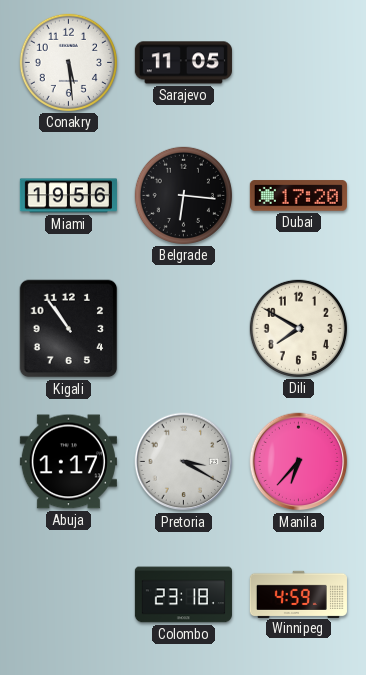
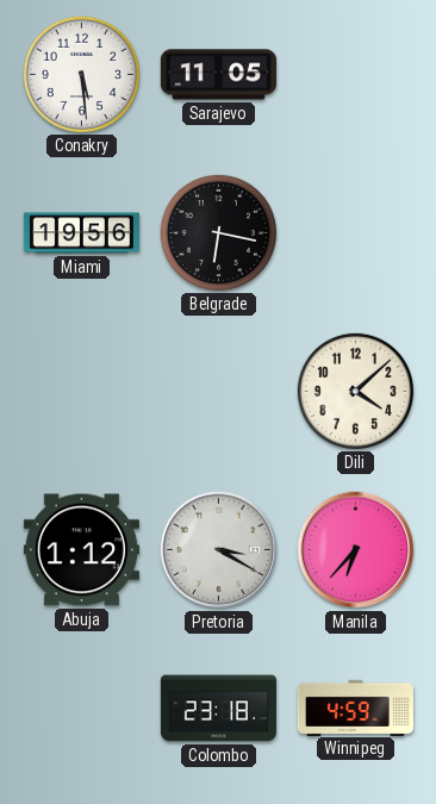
Belgrade: 6:16 -> 6:17
Dubai: 17:20 -> none
Kigali: 10:54 -> none
Dili: 7:50 -> 4:08
Abuja: 1:17 -> 1:12
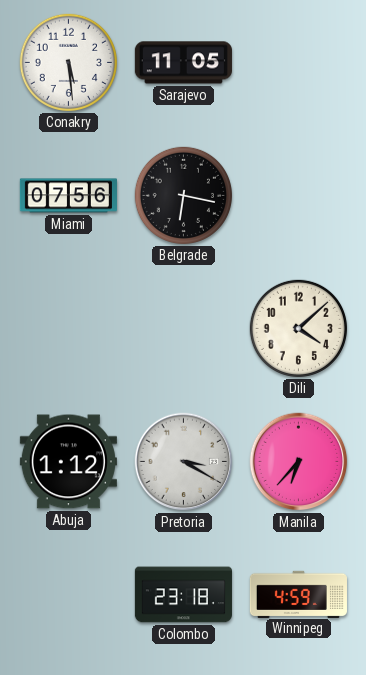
Miami: 19:56 -> 07:56
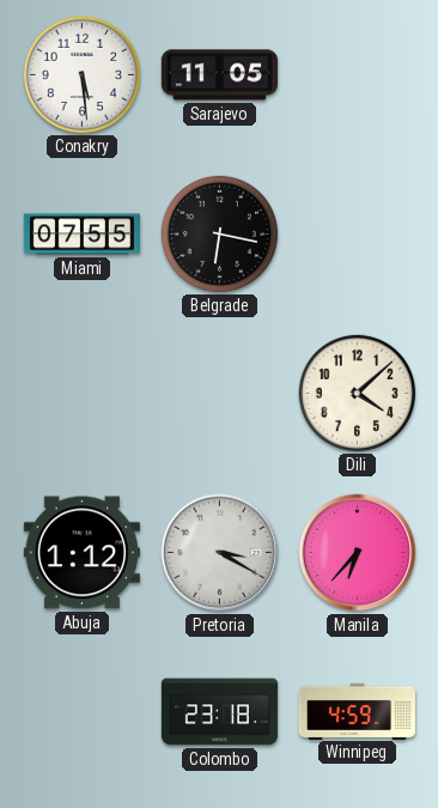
Miami: 07:56 -> 07:55
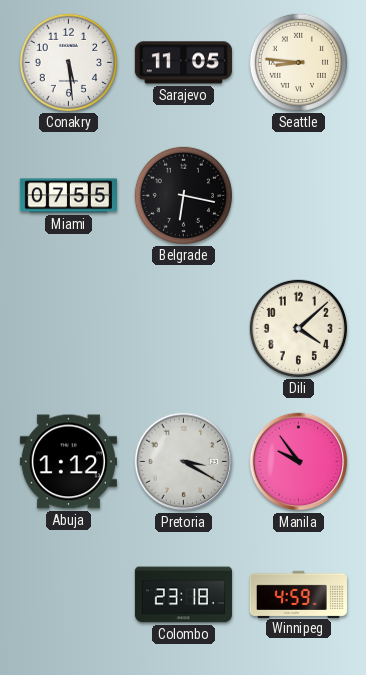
Seattle: none -> 8:46
Manila: 6:37 -> 9:54
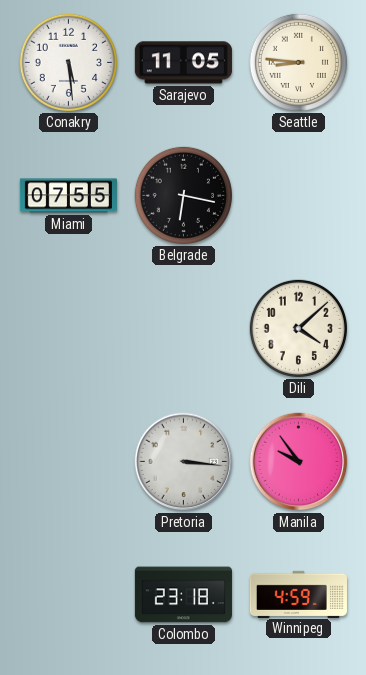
Abuja: 1:12 -> none
Pretoria: 3:20 -> 3:16
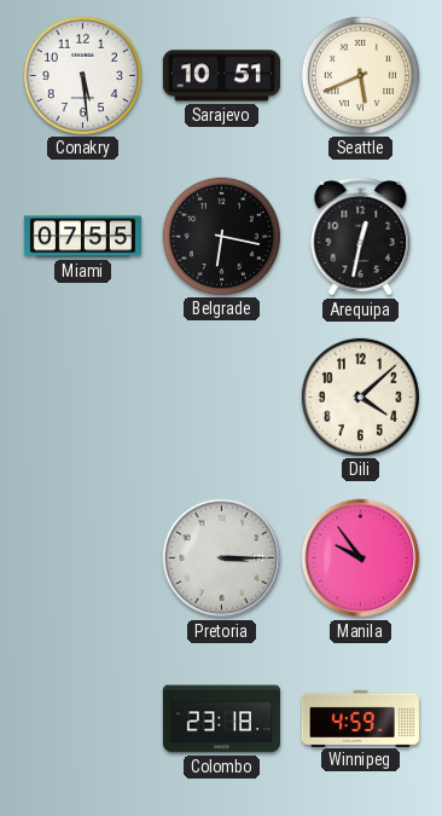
Sarajevo: 11:05 -> 10:51
Seattle: 8:46 -> 5:41
Arequipa: none -> 12:32
Pretoria: 3:16 -> 3:15
